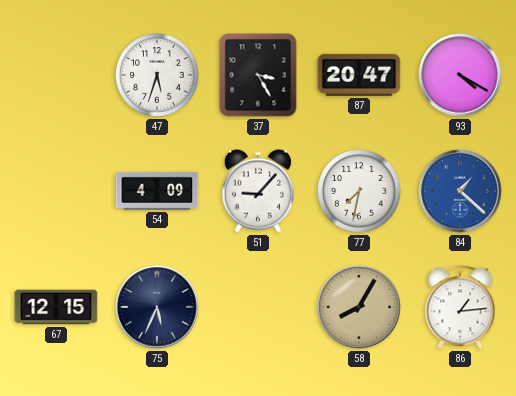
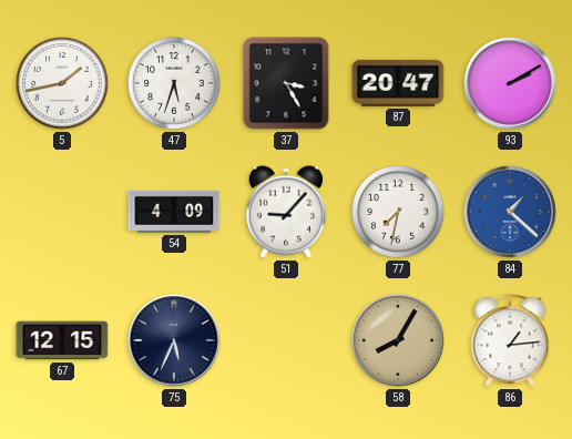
5: none -> 1:43
93: 4:20 -> 2:10
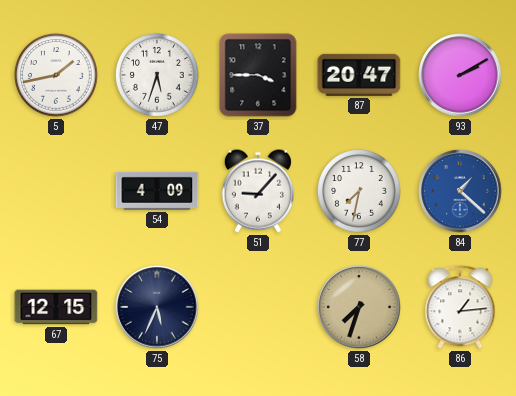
37: 3:25 -> 3:45
58: 8:05 -> 7:33
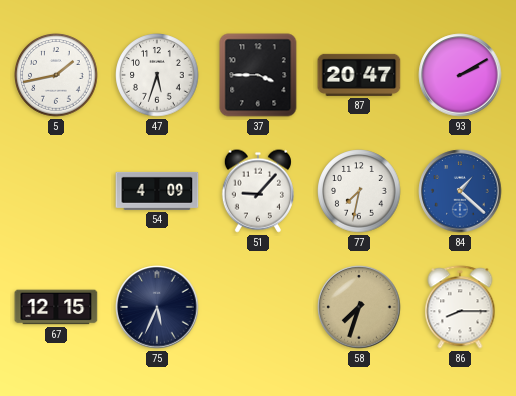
86: 1:14 -> 8:15
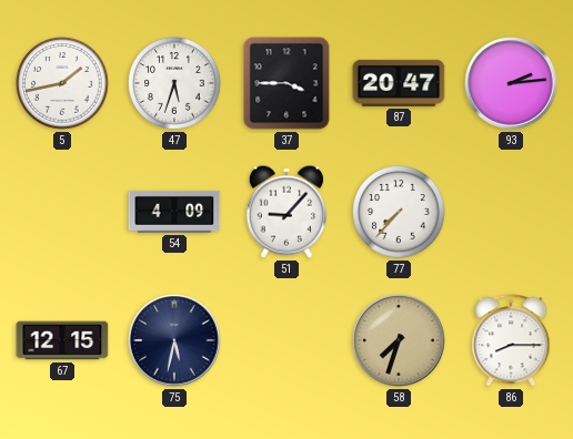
93: 2:10 -> 2:14
77: 7:32 -> 7:37
84: 1:22 -> none
75: 5:34 -> 5:32
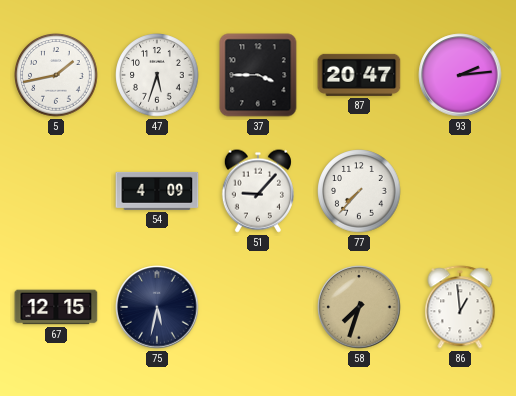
86: 8:15 -> 12:59
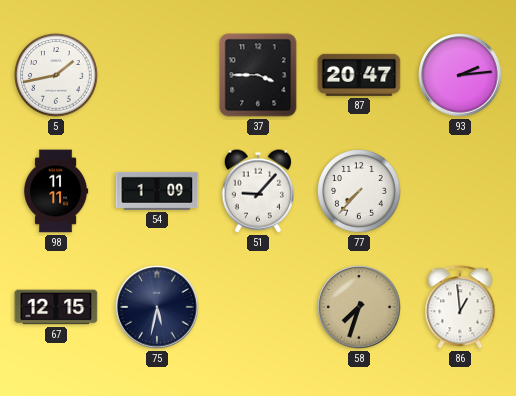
47: 5:33 -> none
98: none -> 11:11
54: 4:09 -> 1:09
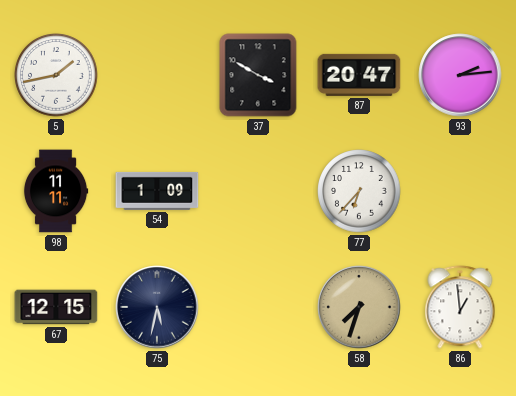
37: 3:45 -> 3:50
51: 9:07 -> none
77: 7:37 -> 6:37
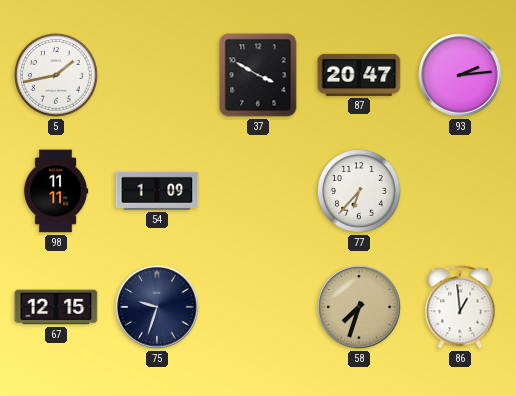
75: 5:32 -> 9:33
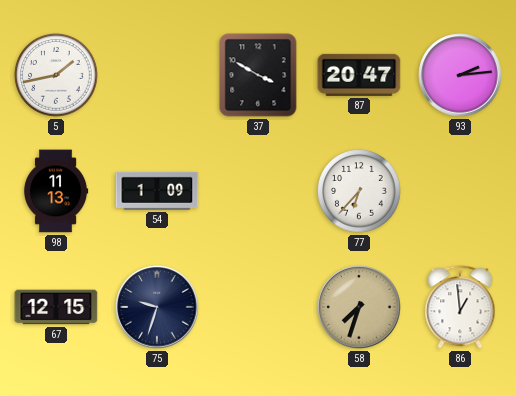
98: 11:11 -> 11:13
